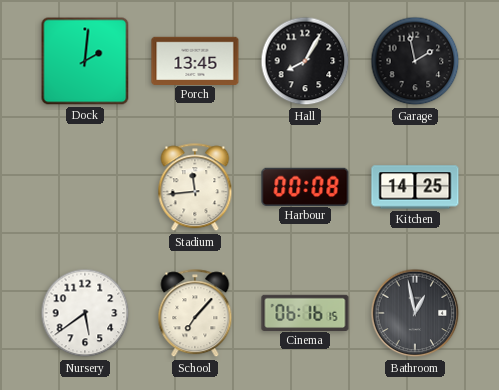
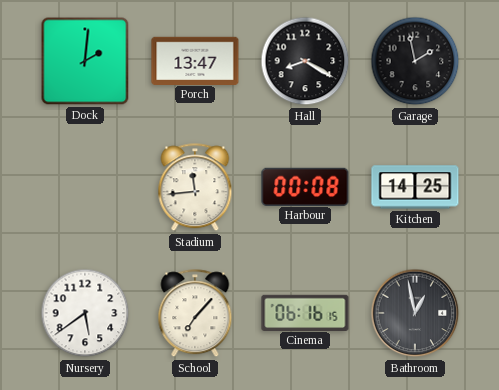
Porch: 13:45 -> 13:47
Hall: 8:05 -> 8:20
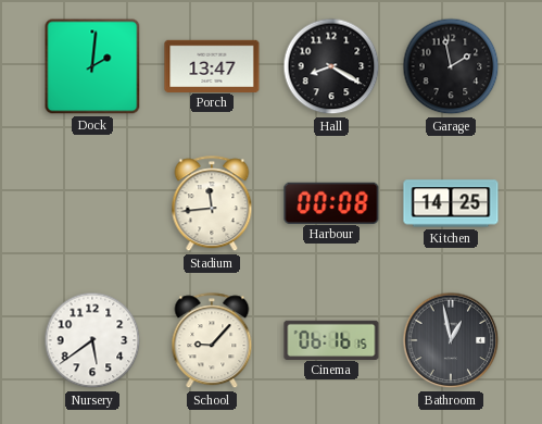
School: 7:07 -> 9:07
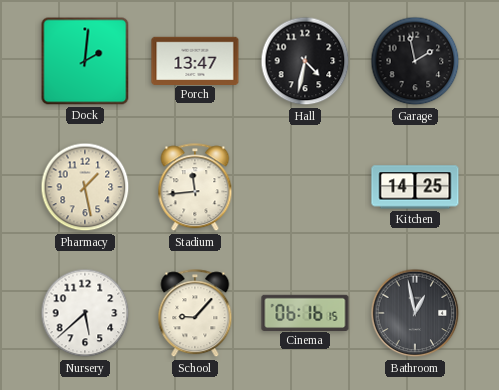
Hall: 8:20 -> 4:32
Pharmacy: none -> 1:28
Harbour: 00:08 -> none
Nursery: 5:39 -> 5:38
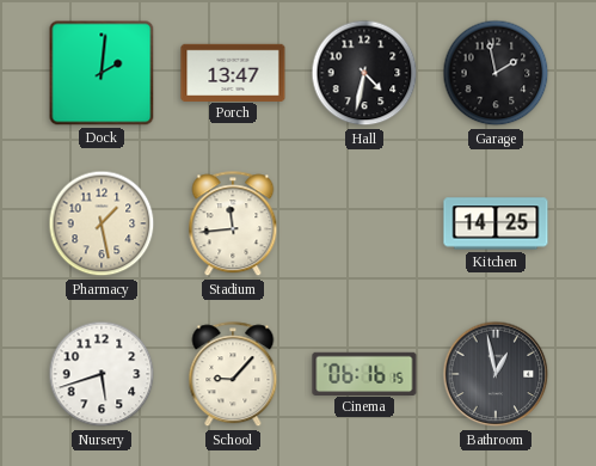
Nursery: 5:38 -> 5:42
